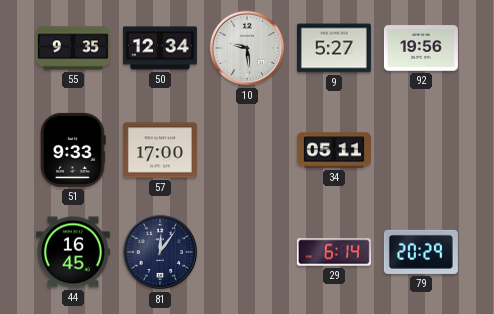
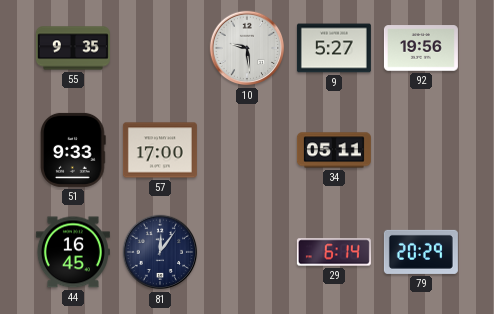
50: 12:34 -> none
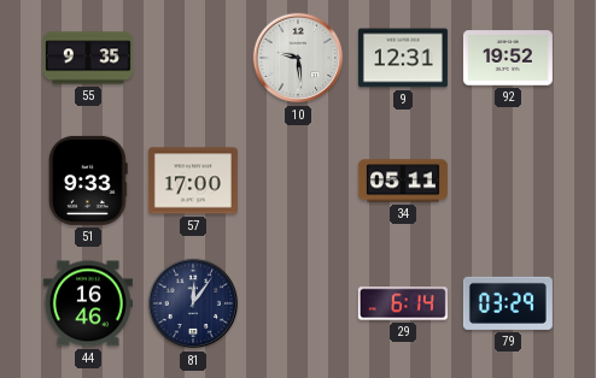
9: 5:27 -> 12:31
92: 19:56 -> 19:52
44: 16:45 -> 16:46
79: 20:29 -> 03:29
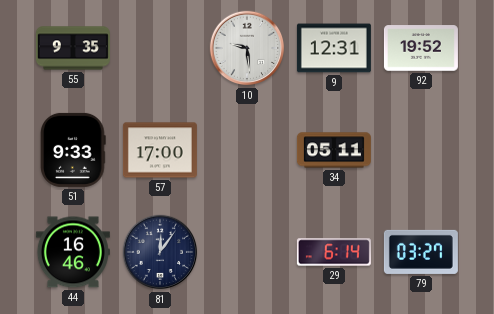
79: 03:29 -> 03:27
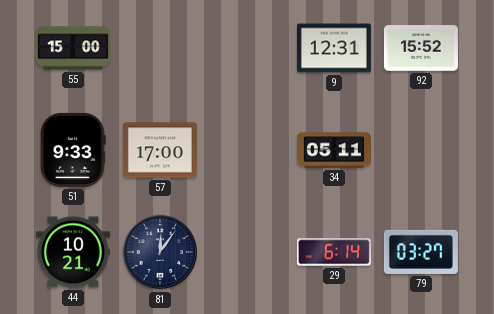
55: 9:35 -> 15:00
10: 9:29 -> none
92: 19:52 -> 15:52
44: 16:46 -> 10:21
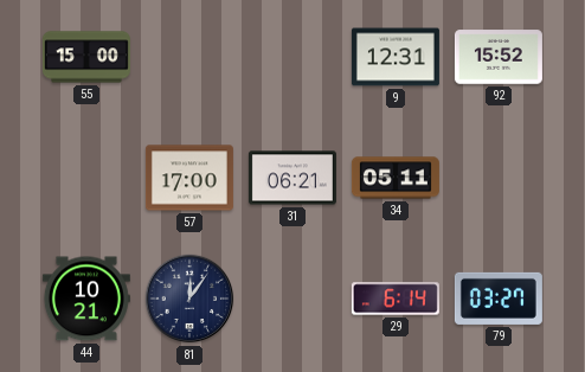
51: 9:33 -> none
31: none -> 06:21
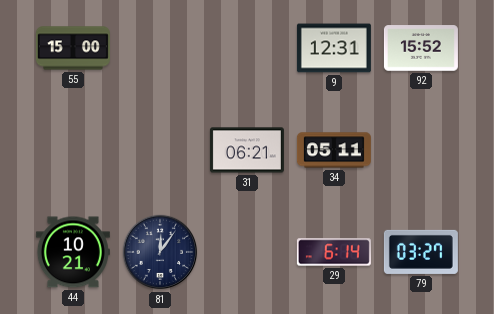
57: 17:00 -> none
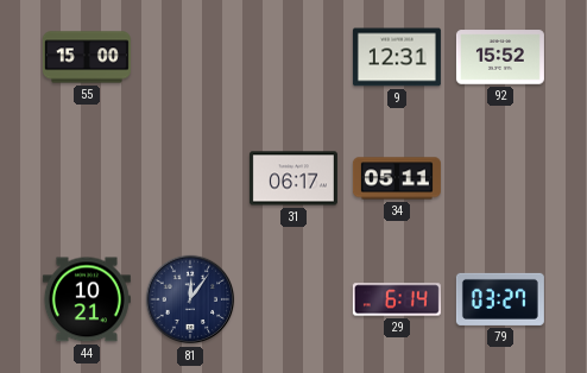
31: 06:21 -> 06:17
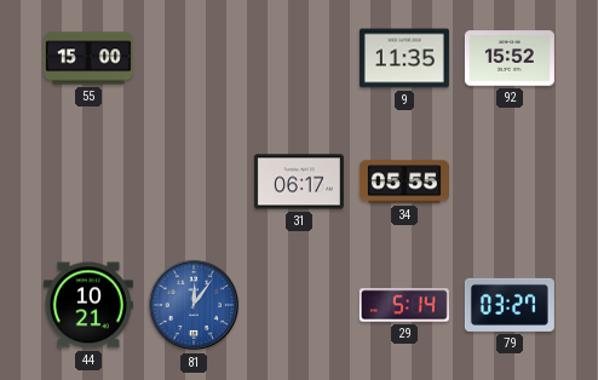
9: 12:31 -> 11:35
34: 05:11 -> 05:55
81 dial: navy -> blue
29: 6:14 -> 5:14
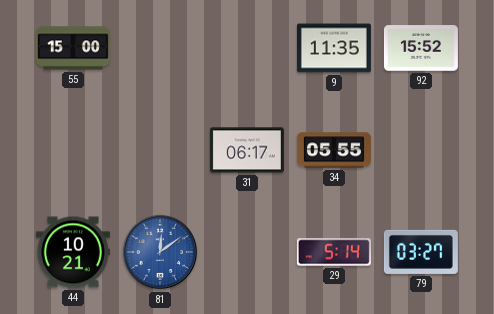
81: 12:06 -> 12:09
